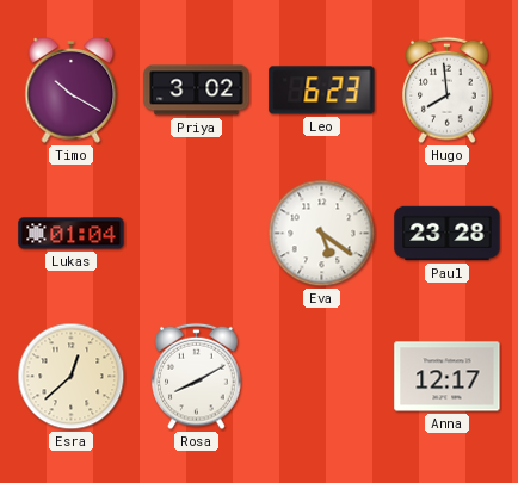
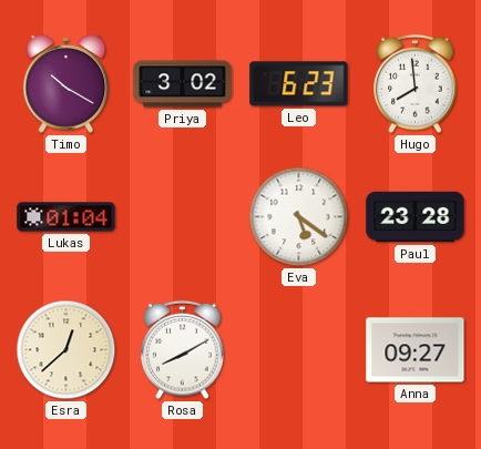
Anna: 12:17 -> 09:27
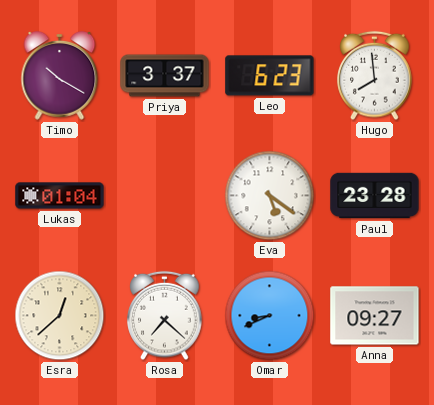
Priya: 3:02 -> 3:37
Rosa: 8:10 -> 7:22
Omar: none -> 8:41
